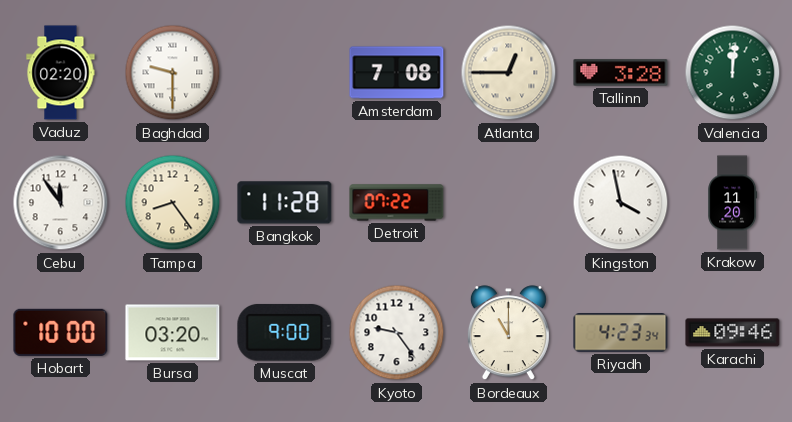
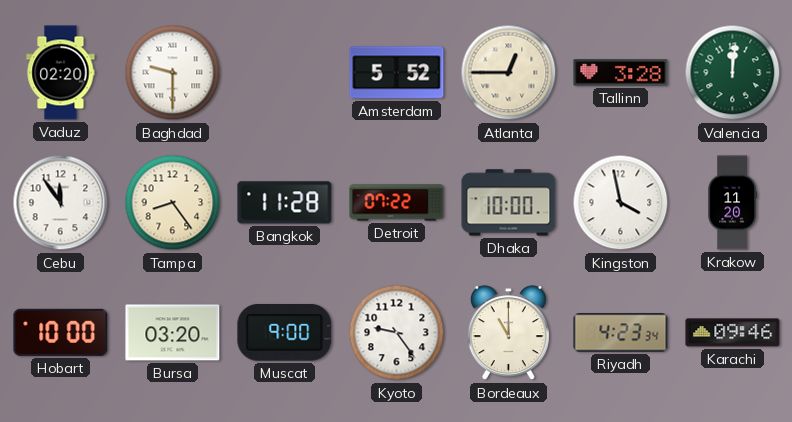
Amsterdam: 7:08 -> 5:52
Dhaka: none -> 10:00
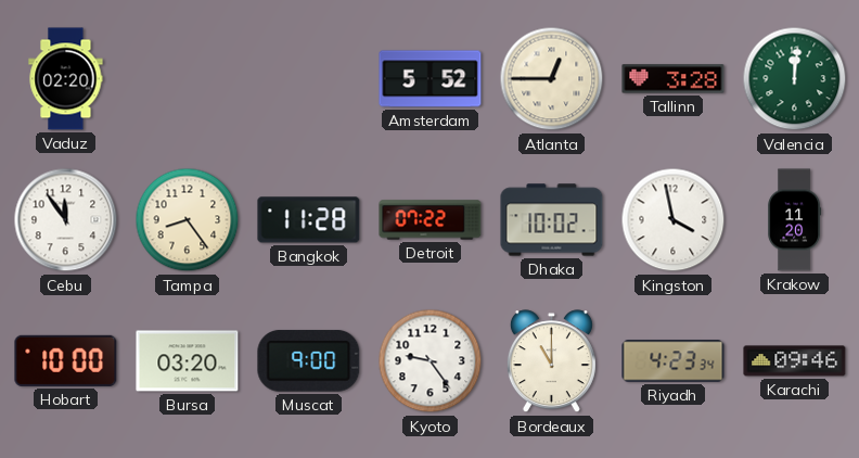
Baghdad: 9:30 -> none
Dhaka: 10:00 -> 10:02
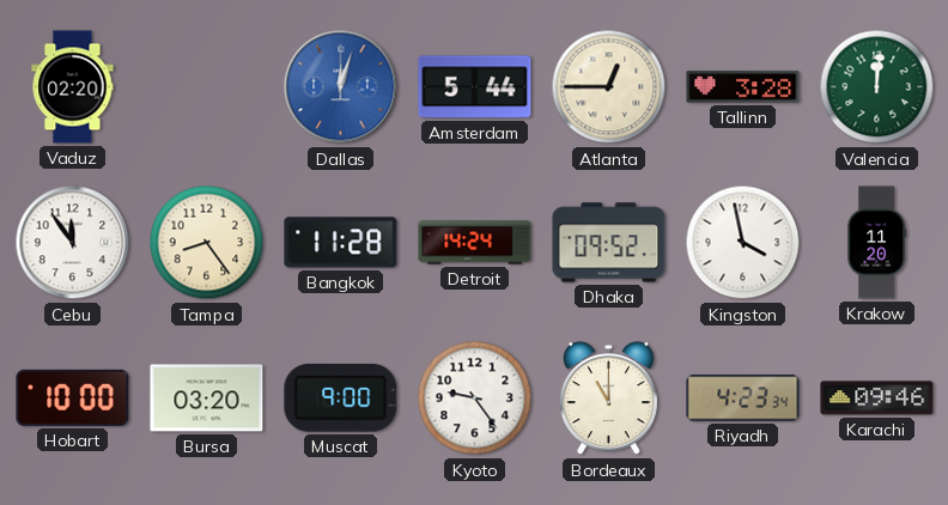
Dallas: none -> 12:03
Amsterdam: 5:52 -> 5:44
Detroit: 07:22 -> 14:24
Dhaka: 10:02 -> 09:52
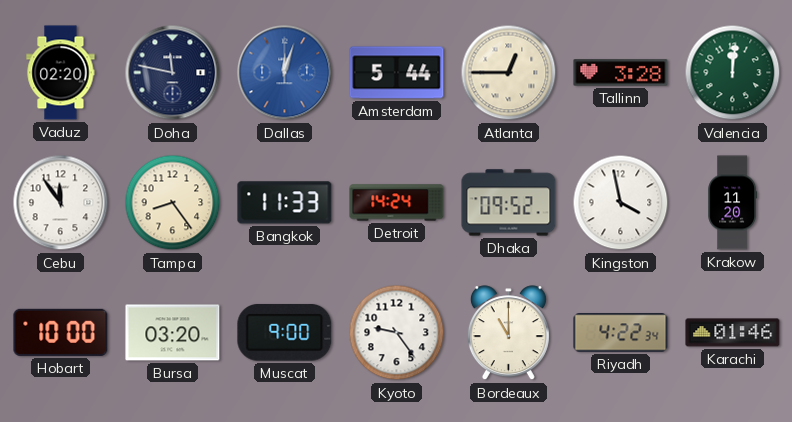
Doha: none -> 11:47
Bangkok: 11:28 -> 11:33
Riyadh: 4:23 -> 4:22
Karachi: 09:46 -> 01:46
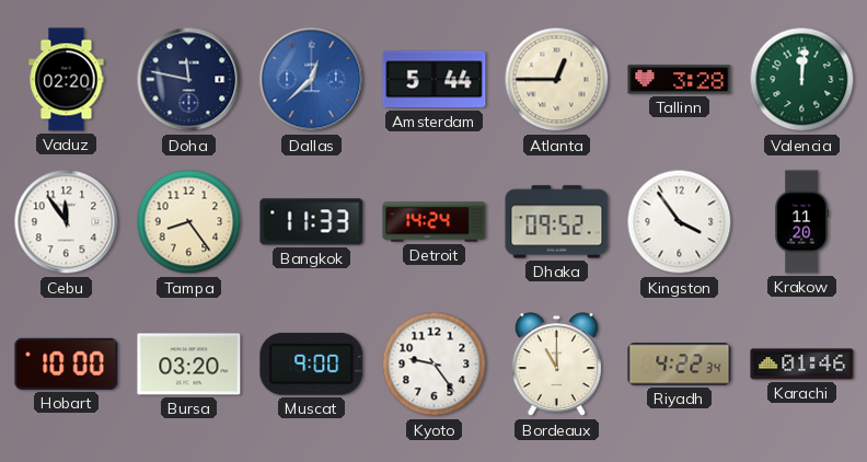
Dallas: 12:03 -> 12:38
Kingston: 3:58 -> 3:54
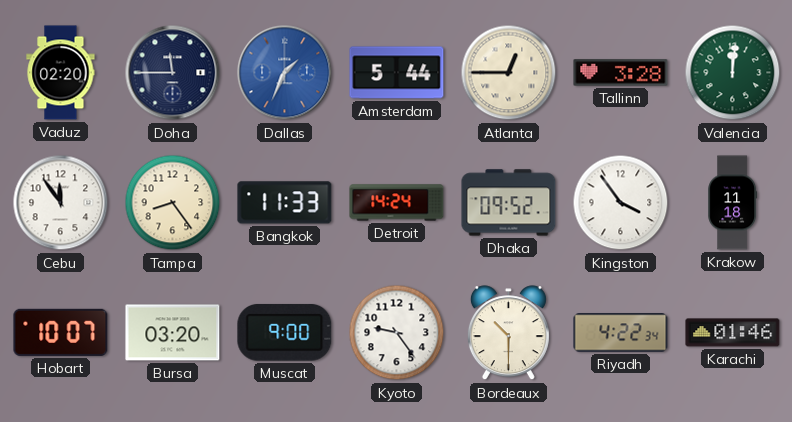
Doha: 11:47 -> 11:45
Dallas: 12:38 -> 1:34
Krakow: 11:20 -> 11:18
Hobart: 10:00 -> 10:07
Bordeaux: 11:00 -> 10:30
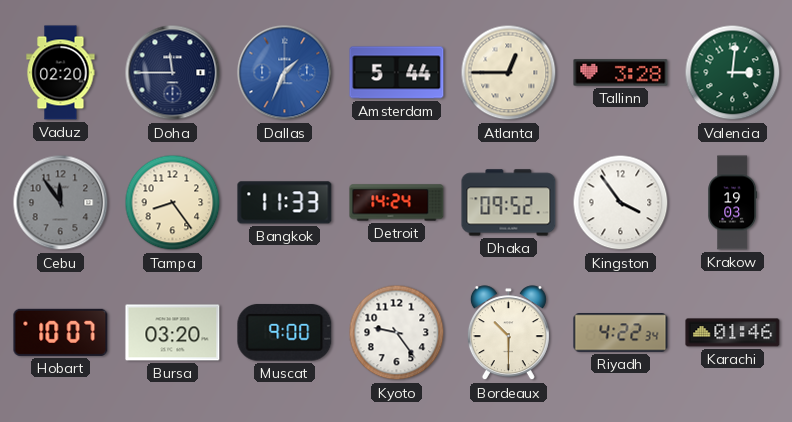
Valencia: 12:01 -> 3:01
Cebu dial: white -> grey
Krakow: 11:18 -> 19:03
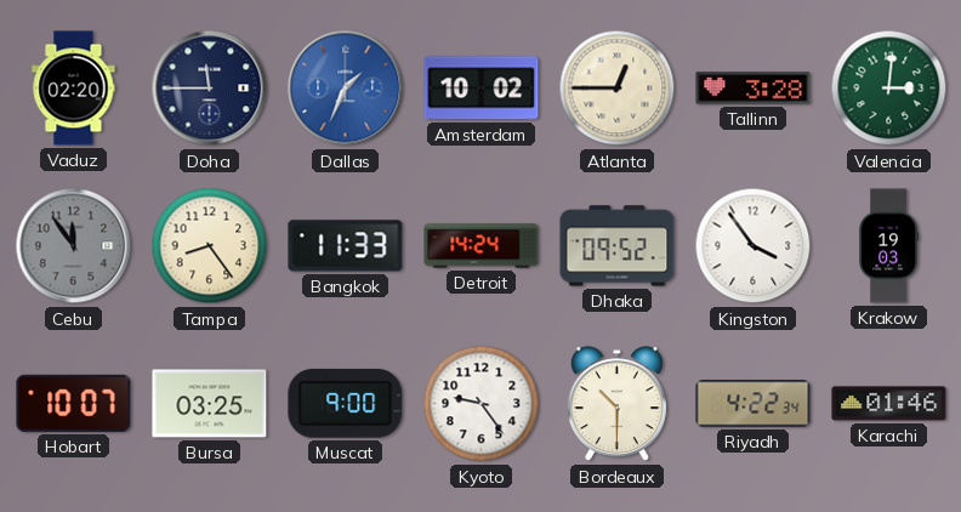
Amsterdam: 5:44 -> 10:02
Bursa: 03:20 -> 03:25
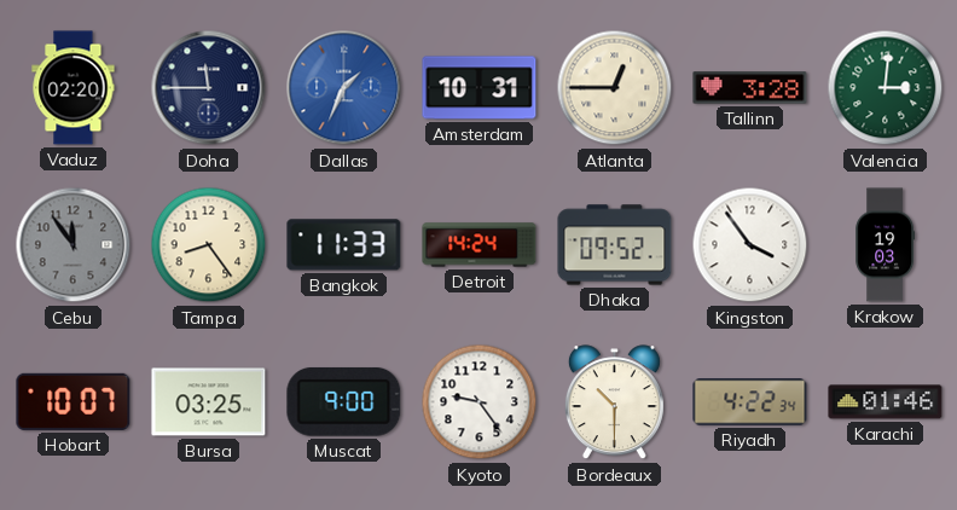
Amsterdam: 10:02 -> 10:31
